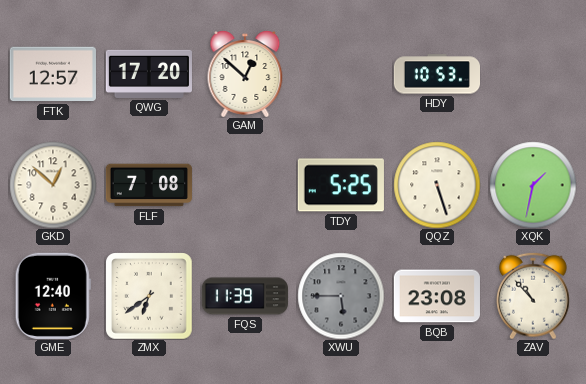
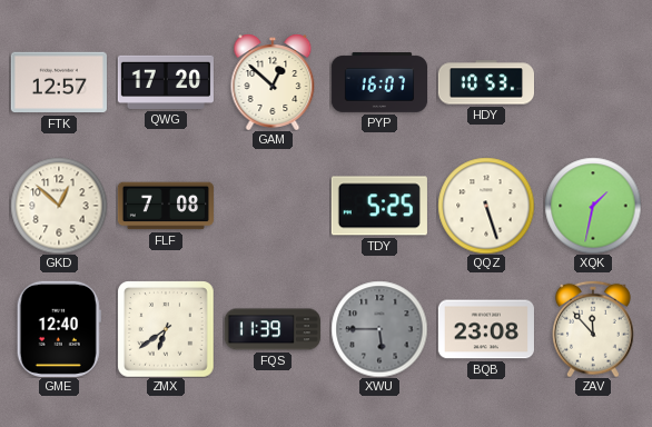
PYP: none -> 16:07
ZAV: 10:53 -> 11:53
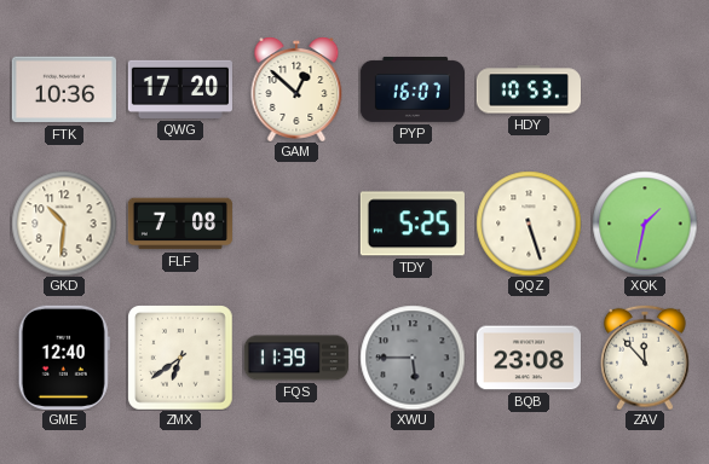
FTK: 12:57 -> 10:36
GKD: 12:52 -> 10:31
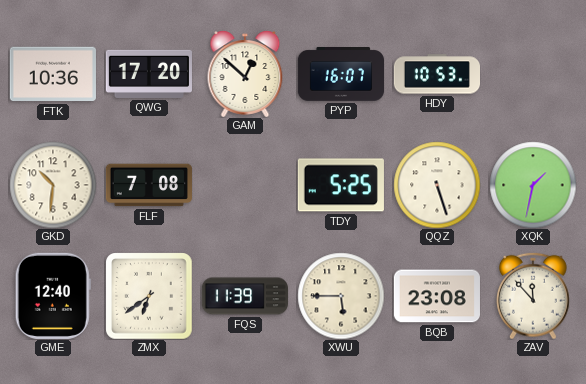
XWU dial: grey -> cream
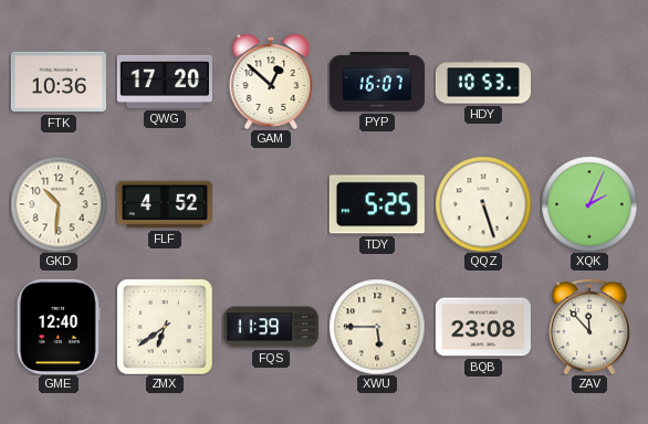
FLF: 7:08 -> 4:52
XQK: 1:32 -> 2:04
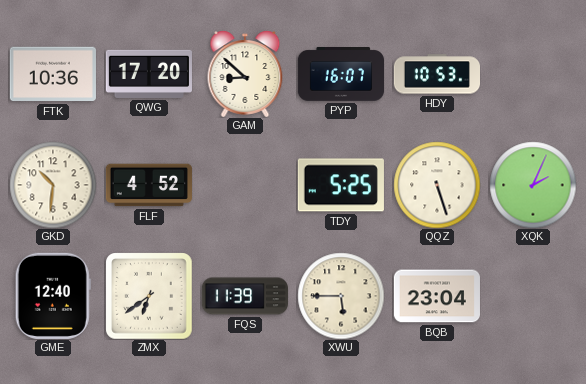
GAM: 12:52 -> 8:52
BQB: 23:08 -> 23:04
ZAV: 11:53 -> none
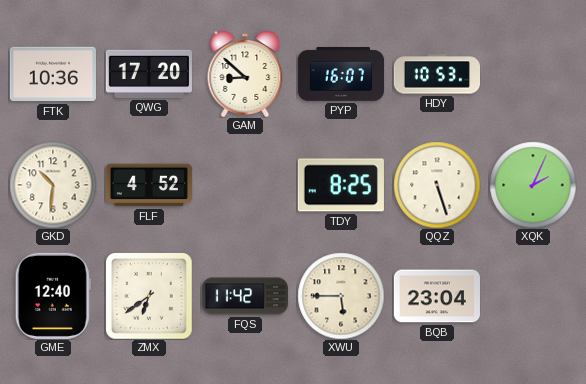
TDY: 5:25 -> 8:25
FQS: 11:39 -> 11:42
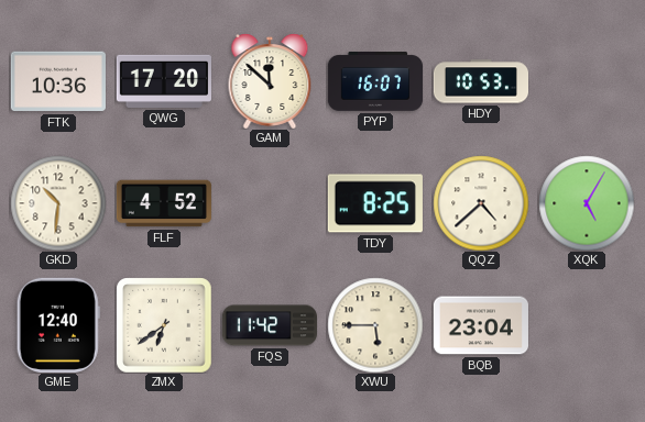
GAM: 8:52 -> 11:52
QQZ: 5:27 -> 4:38
XQK: 2:04 -> 5:05
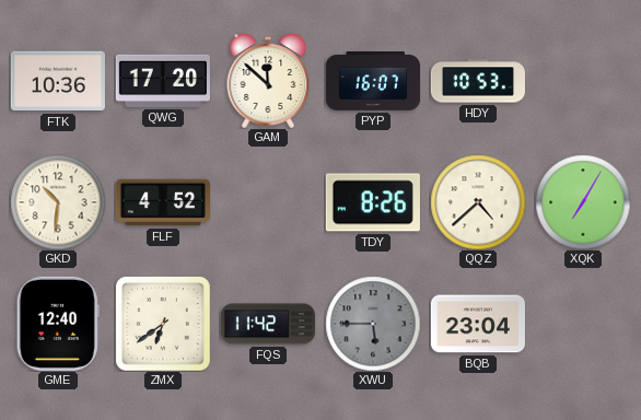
TDY: 8:25 -> 8:26
XQK: 5:05 -> 7:05
XWU dial: cream -> grey
